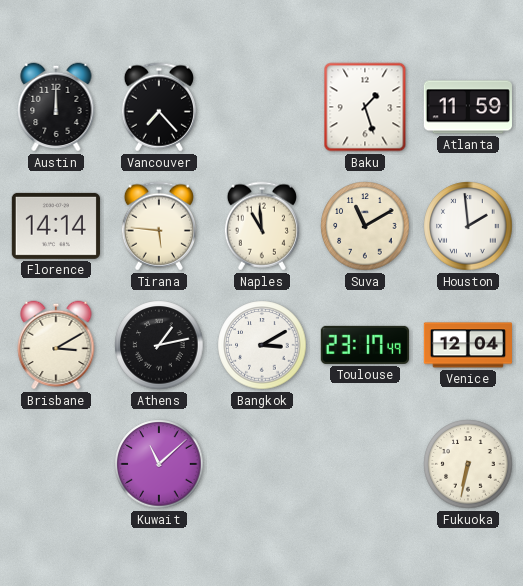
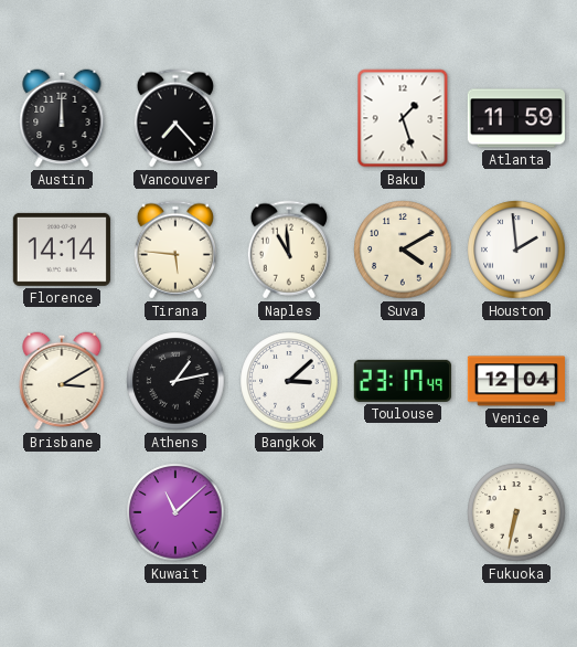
Suva: 11:10 -> 4:10
Bangkok: 3:10 -> 3:08
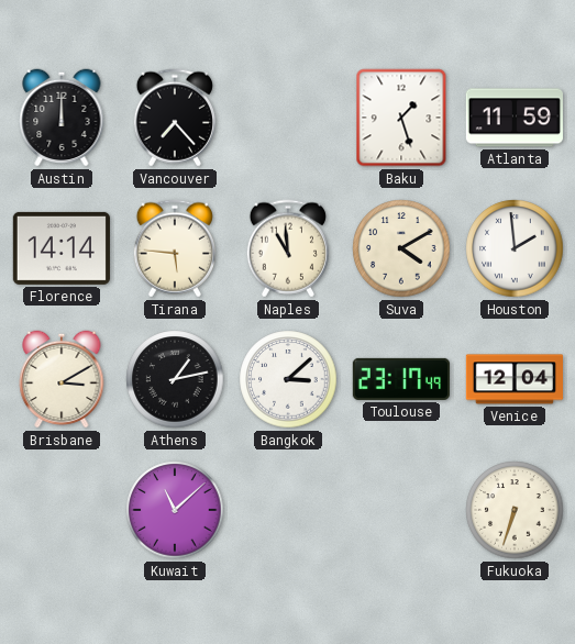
Fukuoka: 6:32 -> 6:33
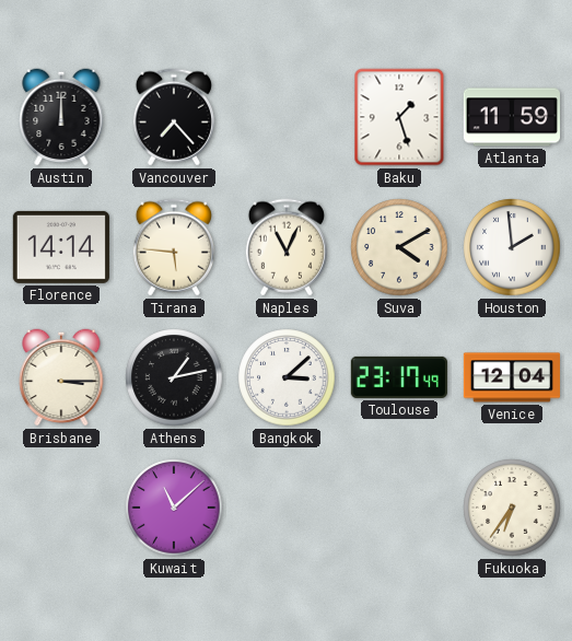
Naples: 10:59 -> 11:04
Brisbane: 3:10 -> 3:15
Fukuoka: 6:33 -> 6:36
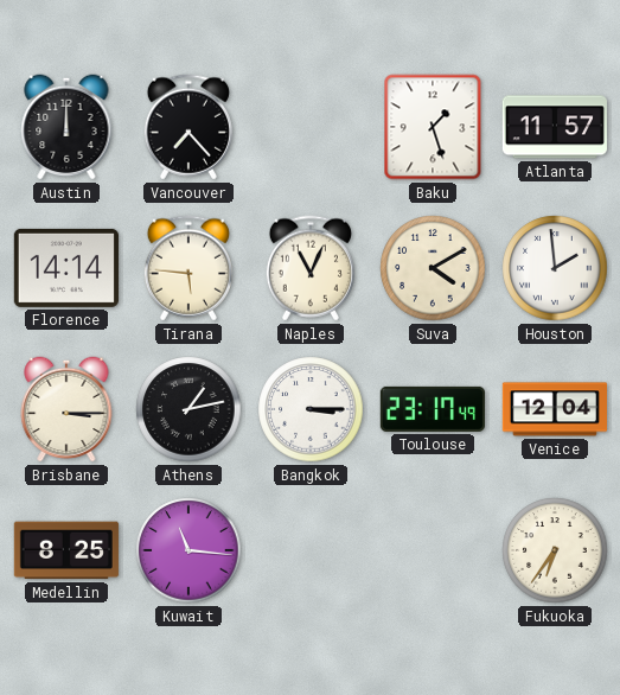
Atlanta: 11:59 -> 11:57
Bangkok: 3:08 -> 3:15
Medellin: none -> 8:25
Kuwait: 11:08 -> 11:16
